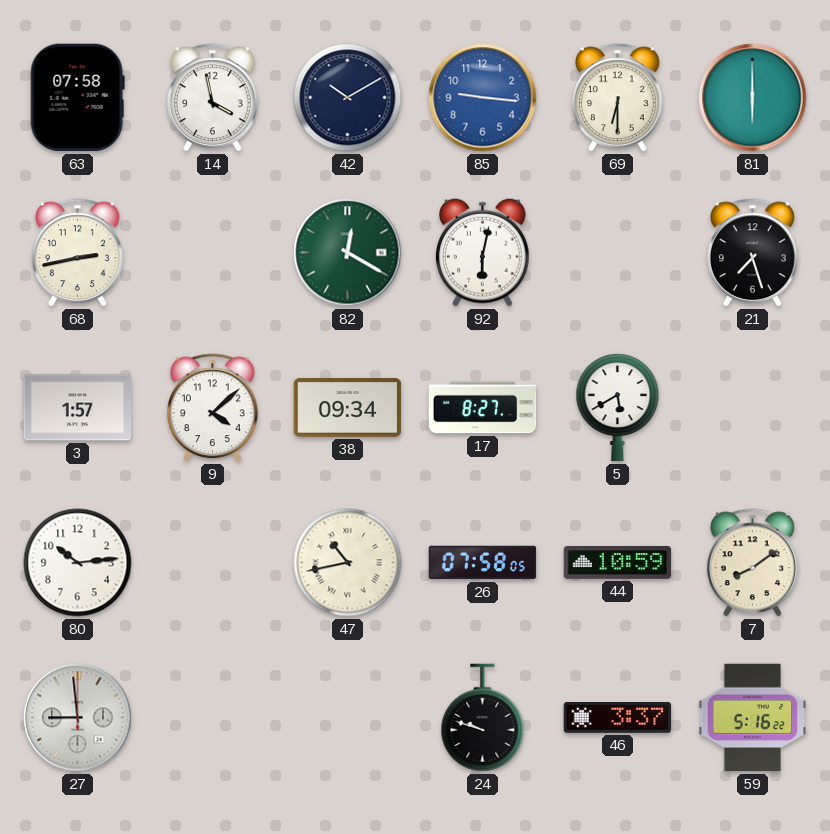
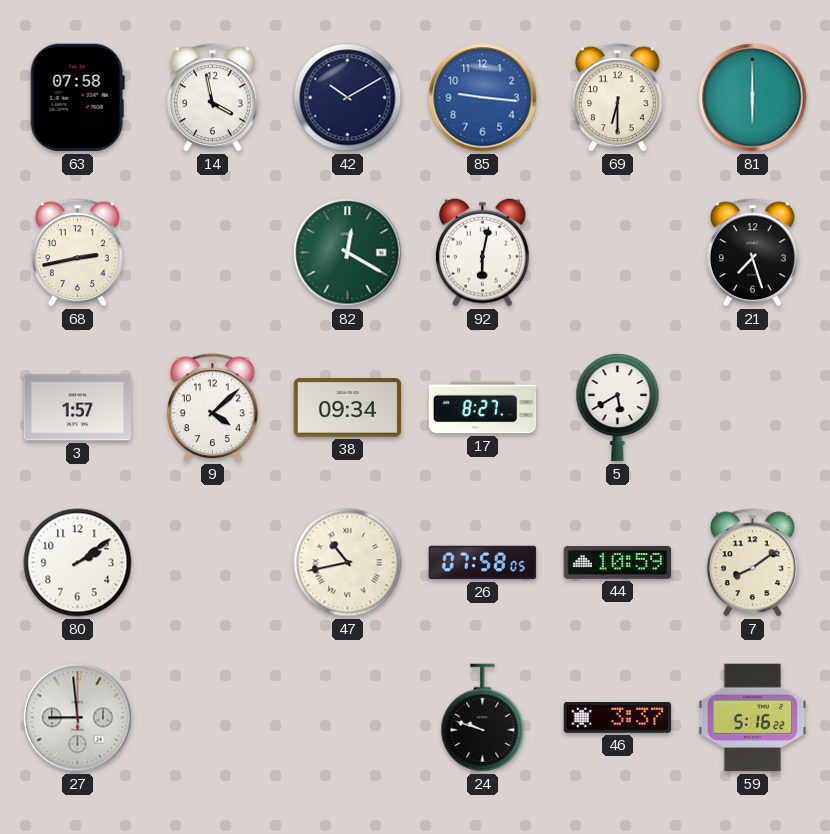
80: 10:14 -> 2:09
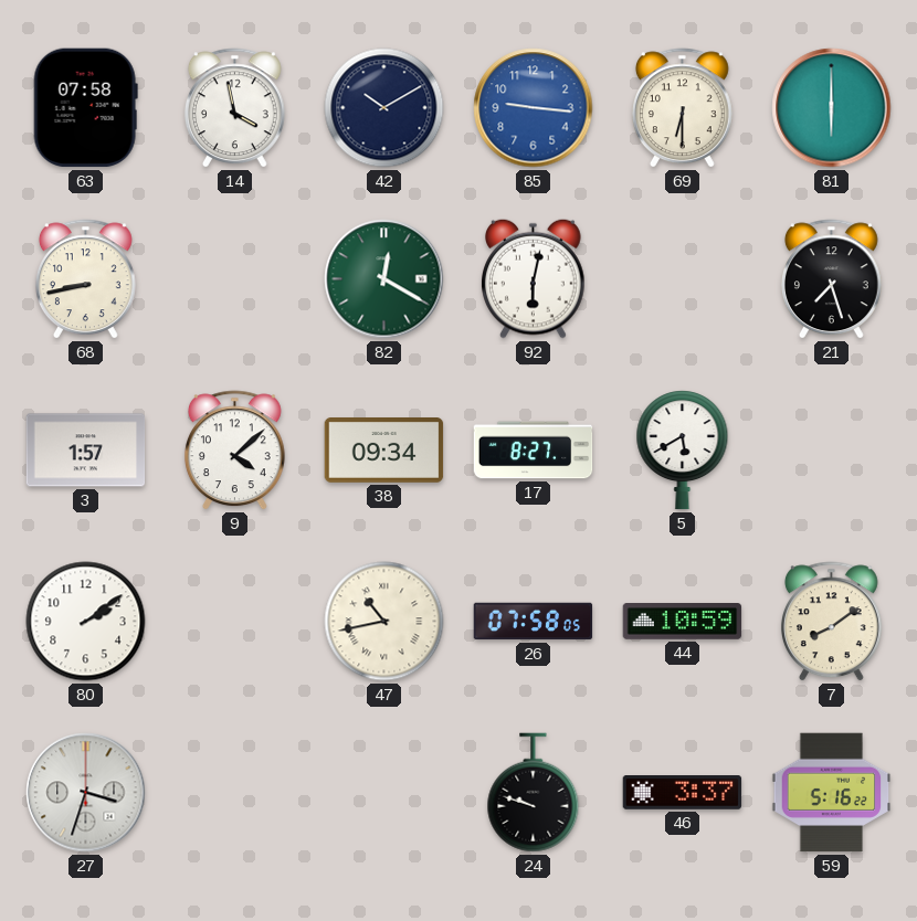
68: 2:43 -> 8:43
27: 8:59 -> 3:33
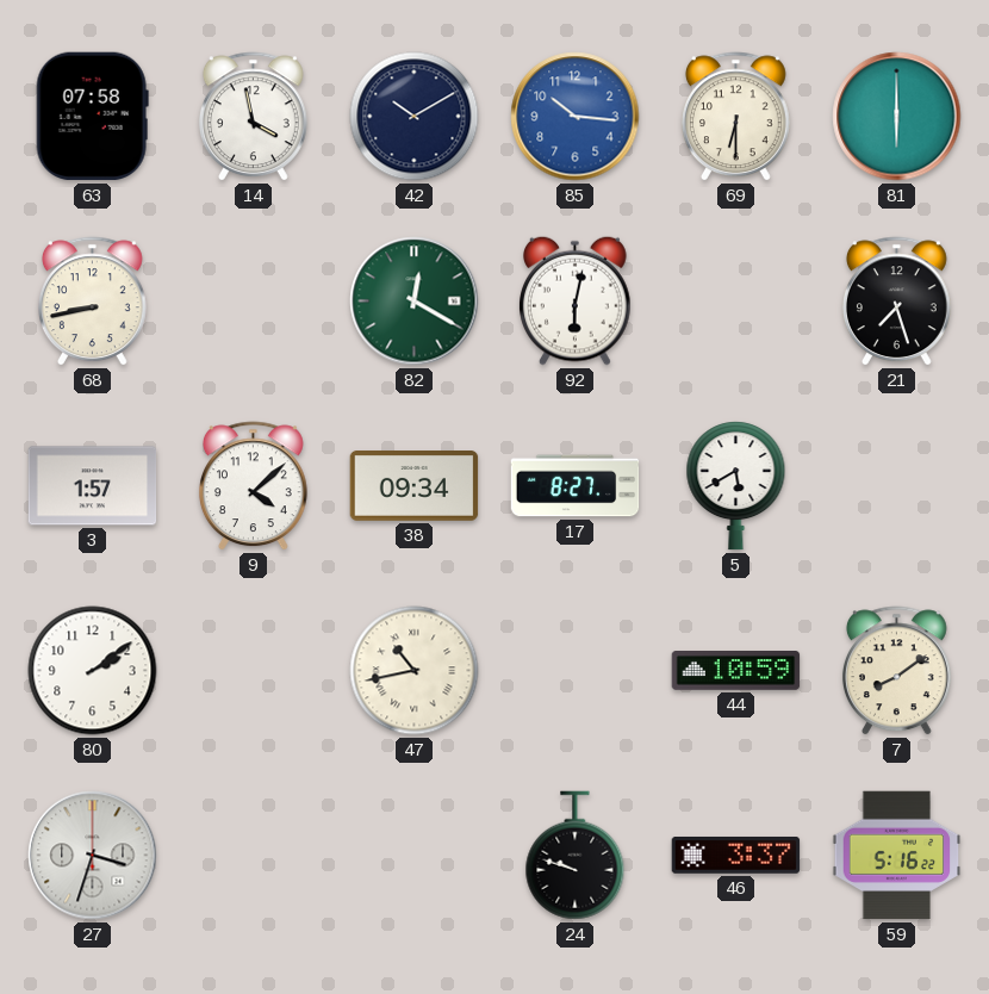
85: 9:16 -> 10:16
26: 07:58 -> none
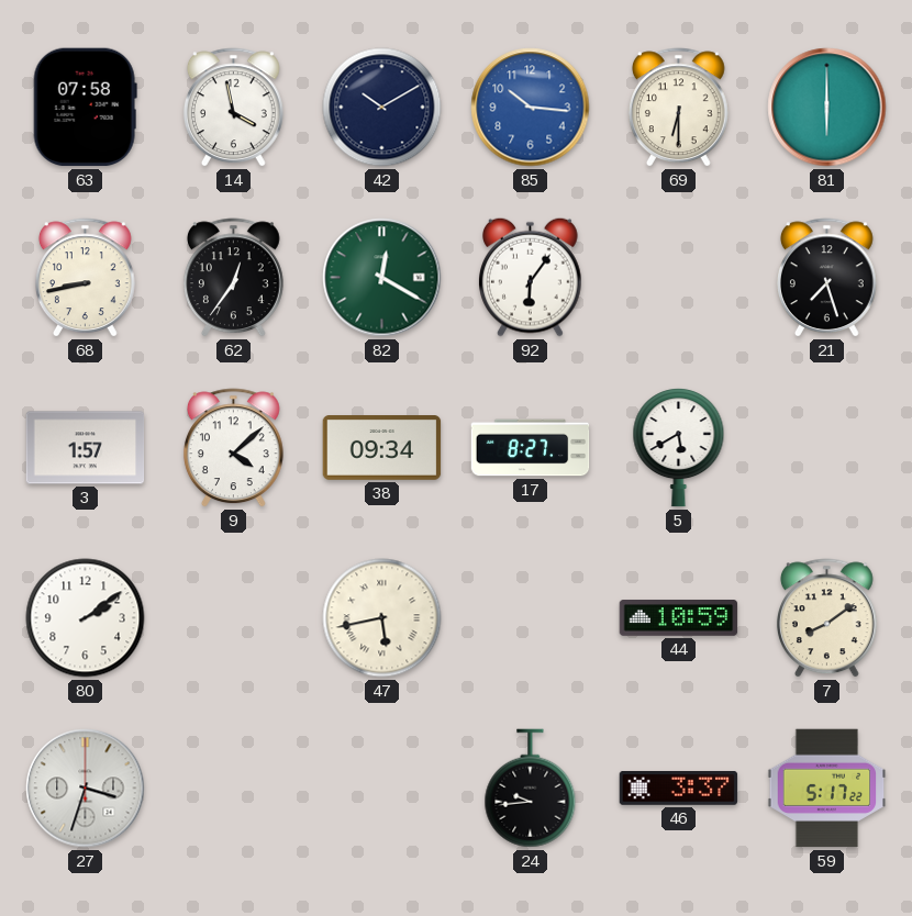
62: none -> 12:36
92: 6:02 -> 6:06
47: 10:43 -> 5:43
24: 9:48 -> 9:44
59: 5:16 -> 5:17
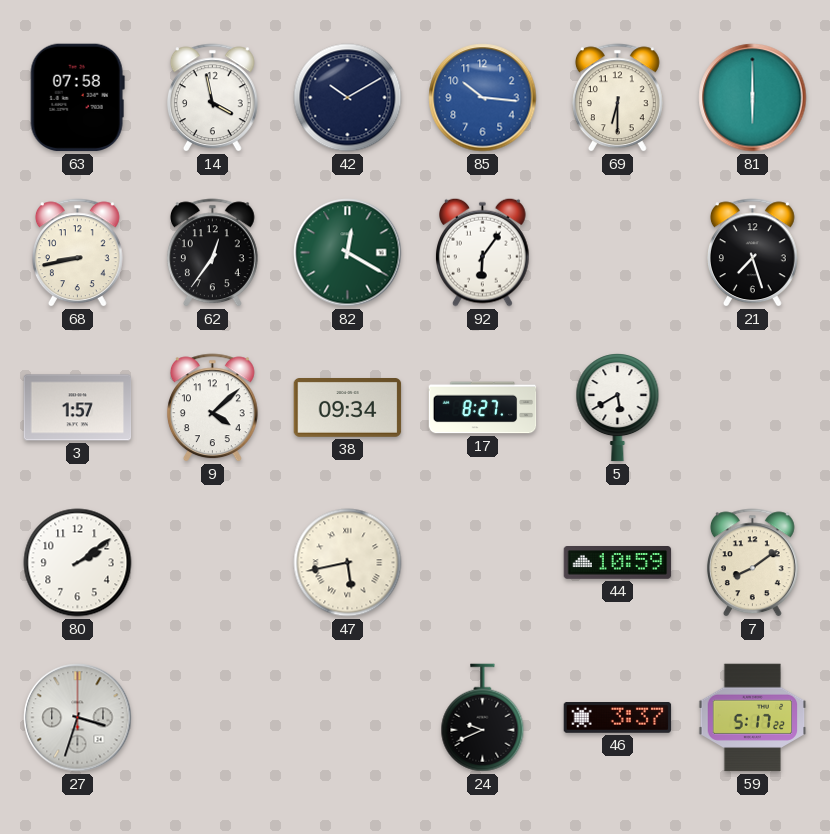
24: 9:44 -> 9:41
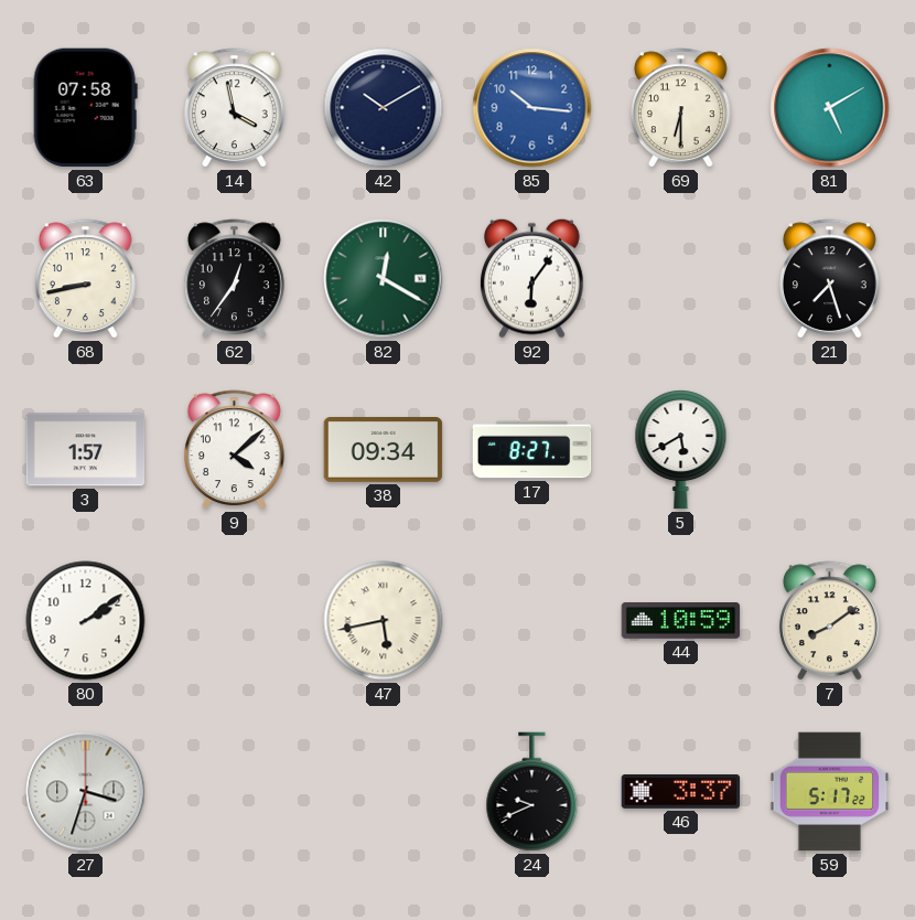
81: 6:00 -> 5:10
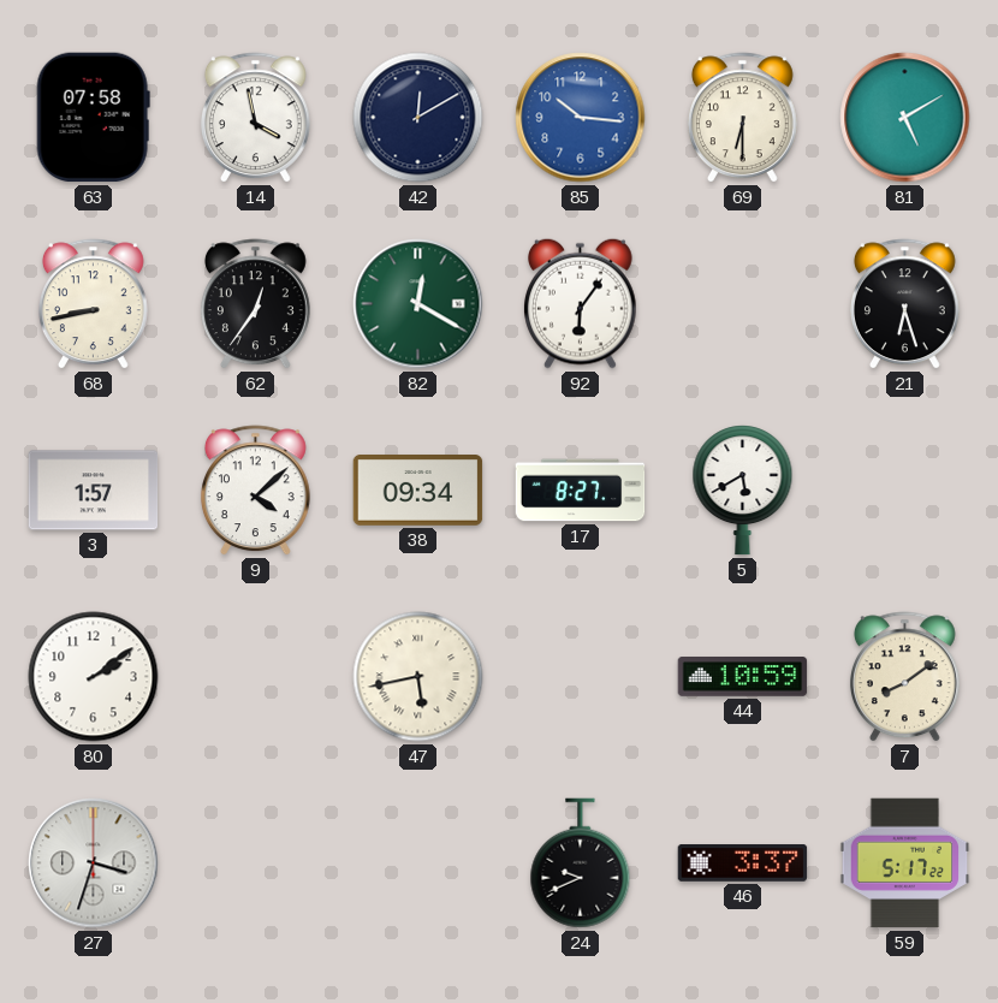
42: 10:10 -> 12:10
21: 7:27 -> 6:27
